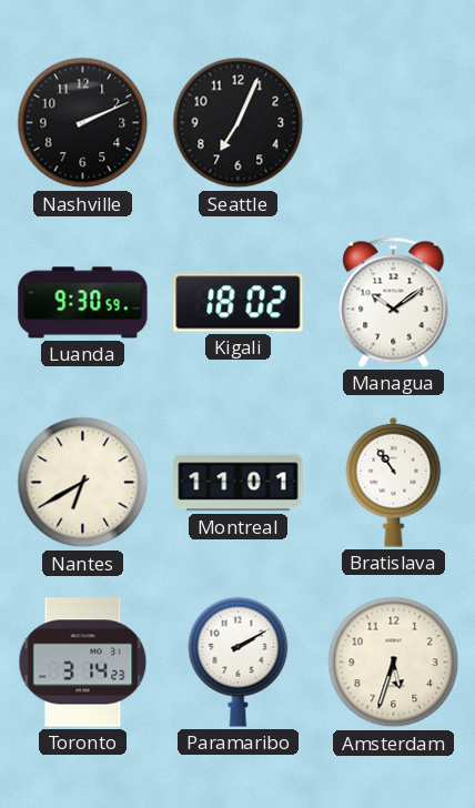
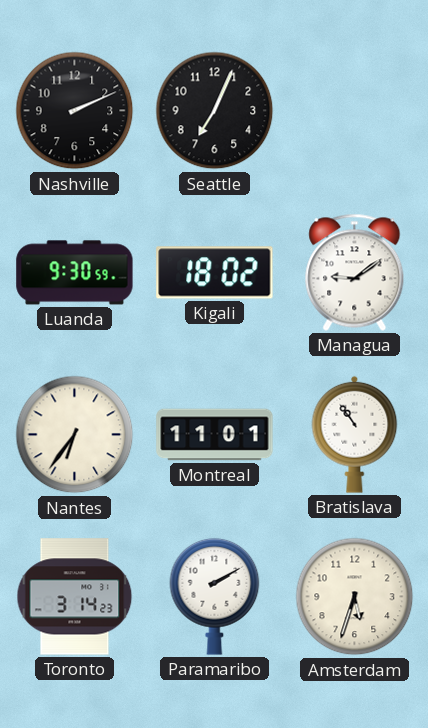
Managua: 10:09 -> 9:09
Nantes: 6:40 -> 6:36
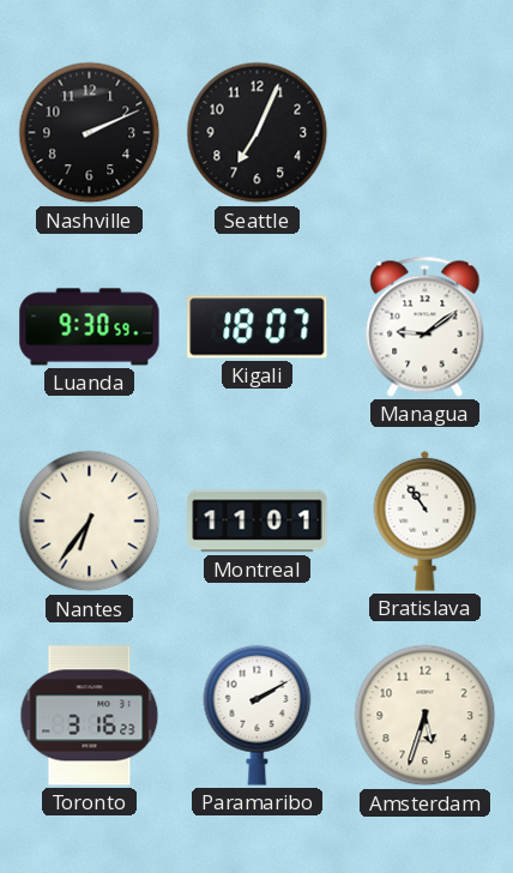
Kigali: 18:02 -> 18:07
Toronto: 3:14 -> 3:16
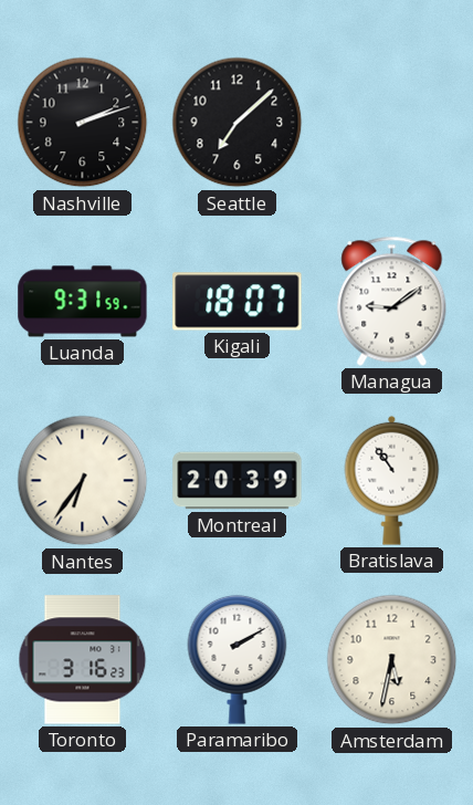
Nashville: 2:11 -> 2:12
Seattle: 7:04 -> 7:08
Luanda: 9:30 -> 9:31
Montreal: 11:01 -> 20:39
Amsterdam: 5:33 -> 5:32
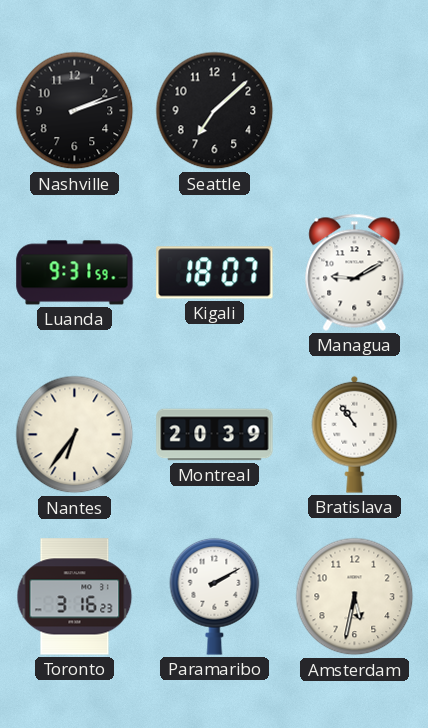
Managua: 9:09 -> 9:10
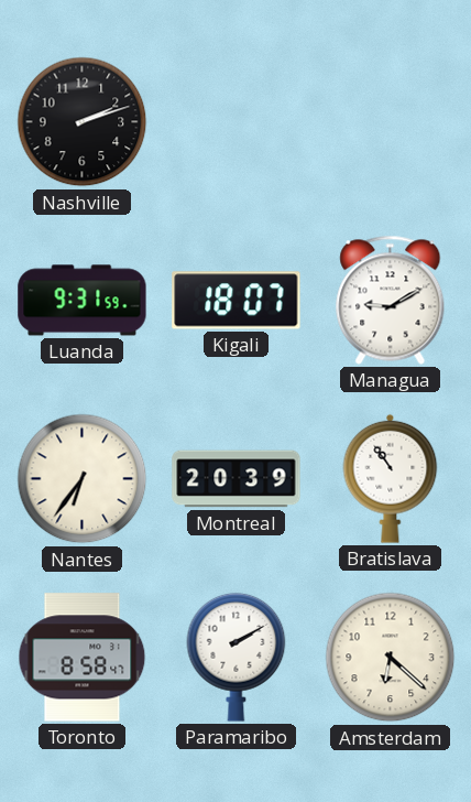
Seattle: 7:08 -> none
Toronto: 3:16 -> 8:58
Amsterdam: 5:32 -> 6:22
